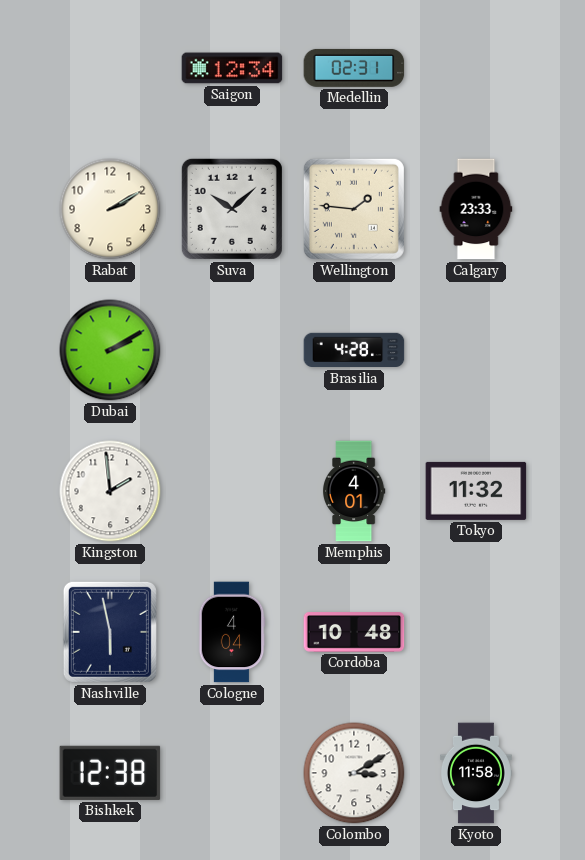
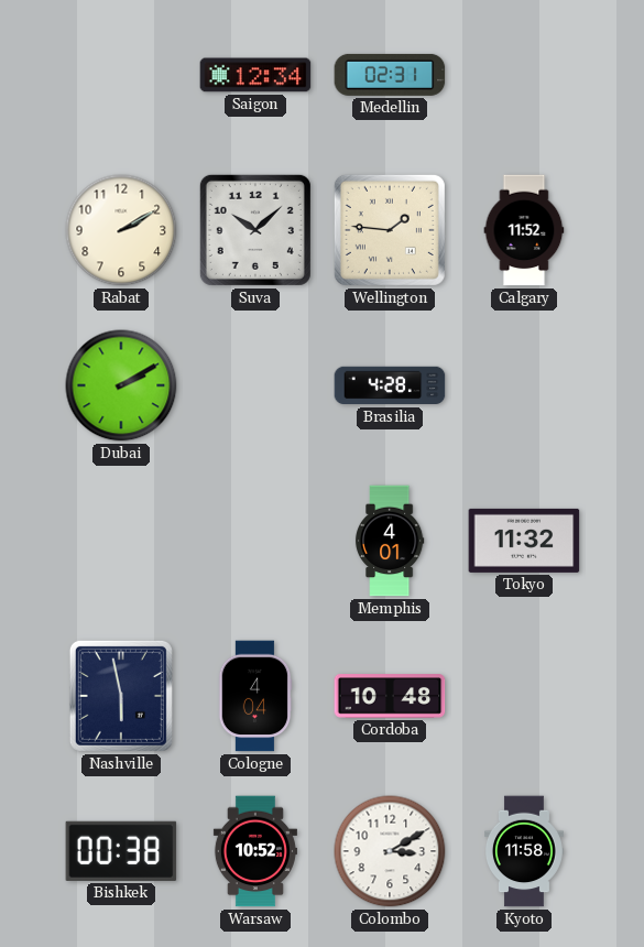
Calgary: 23:33 -> 11:52
Kingston: 1:59 -> none
Bishkek: 12:38 -> 00:38
Warsaw: none -> 10:52
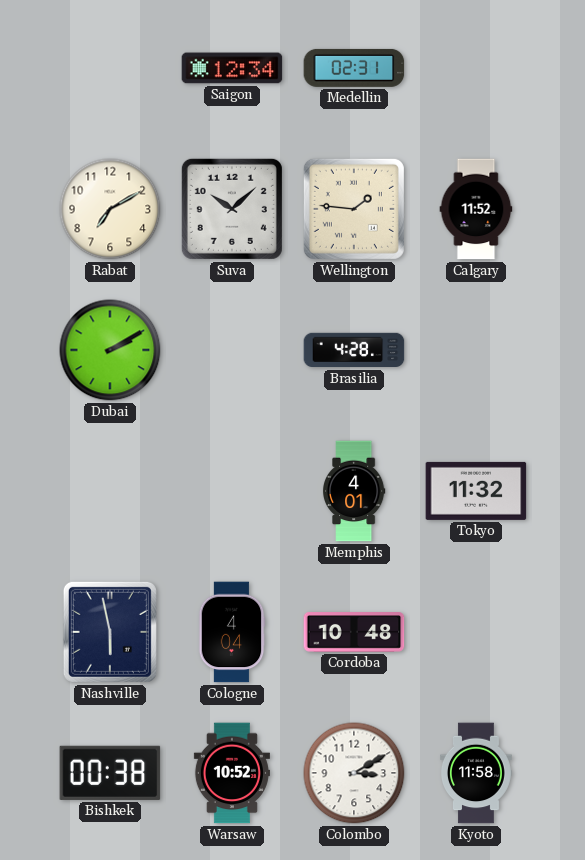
Rabat: 2:10 -> 7:10
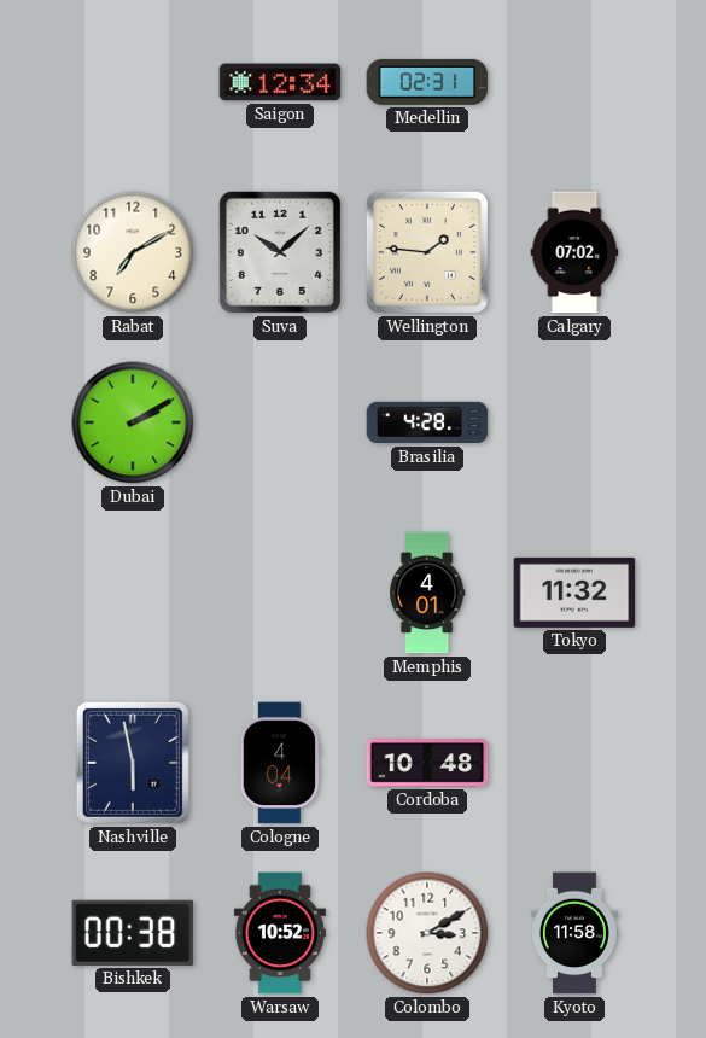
Calgary: 11:52 -> 07:02
